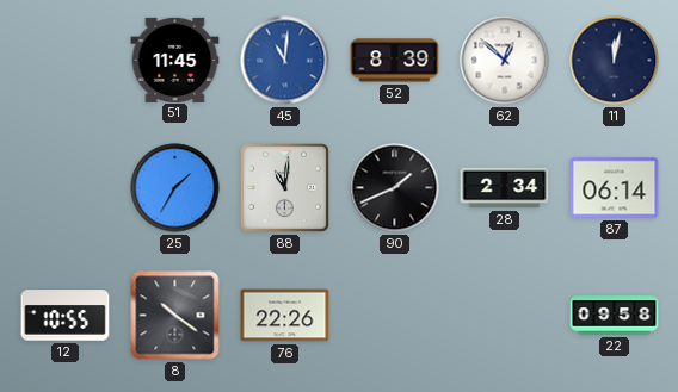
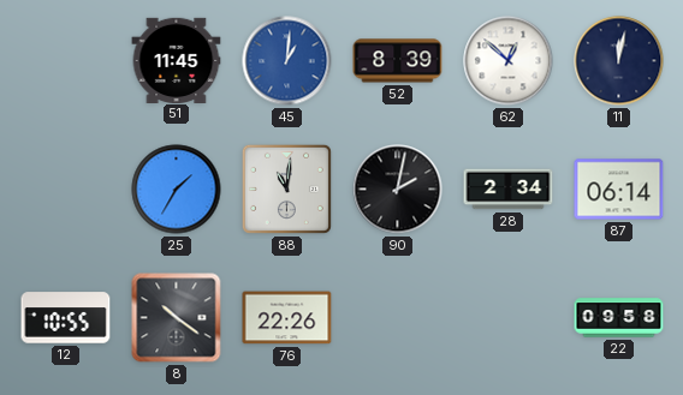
45: 11:01 -> 1:01
90: 1:41 -> 2:02
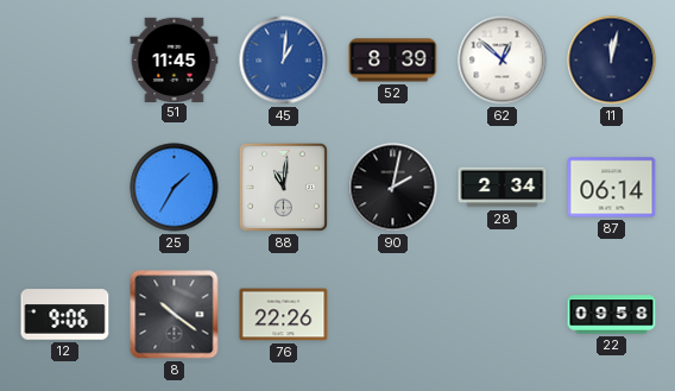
12: 10:55 -> 9:06
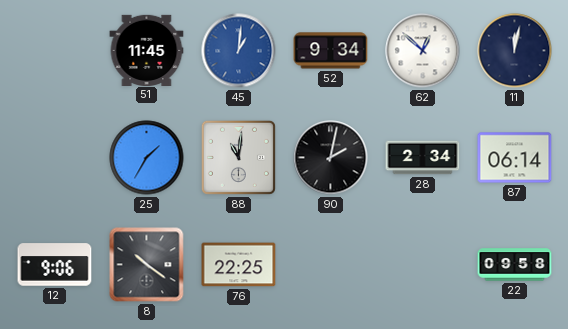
52: 8:39 -> 9:34
76: 22:26 -> 22:25
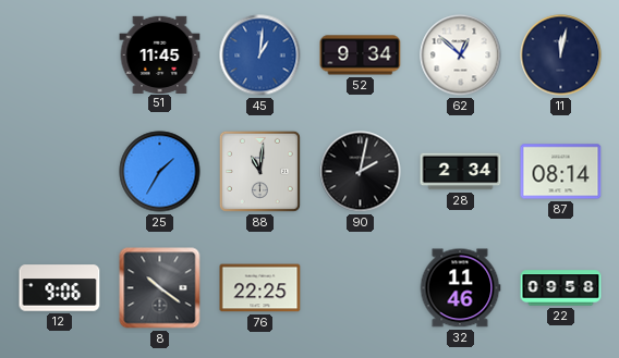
87: 06:14 -> 08:14
32: none -> 11:46
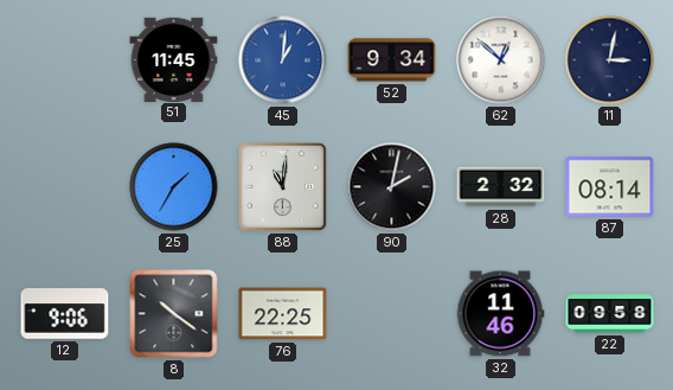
11: 12:02 -> 3:02
28: 2:34 -> 2:32
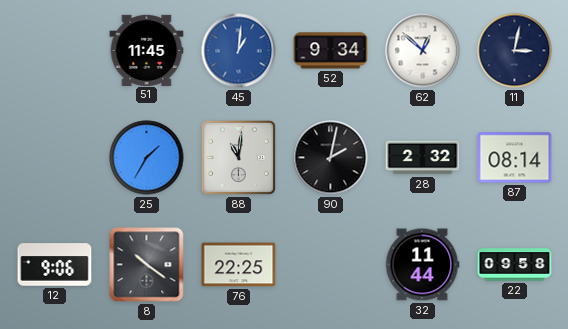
32: 11:46 -> 11:44
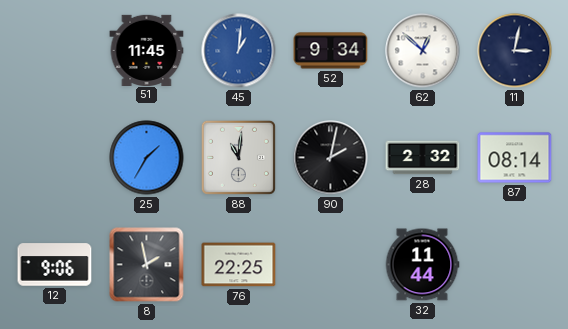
8: 10:21 -> 1:58
22: 09:58 -> none
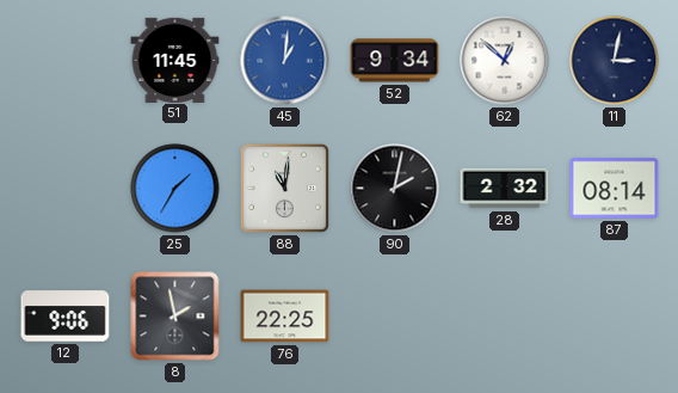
32: 11:44 -> none
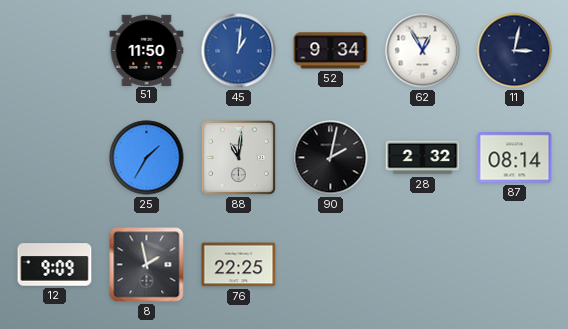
51: 11:45 -> 11:50
62: 12:52 -> 12:55
12: 9:06 -> 9:09
